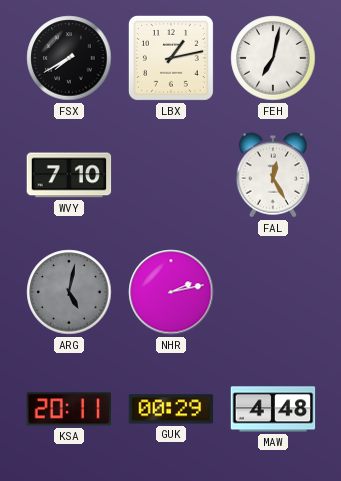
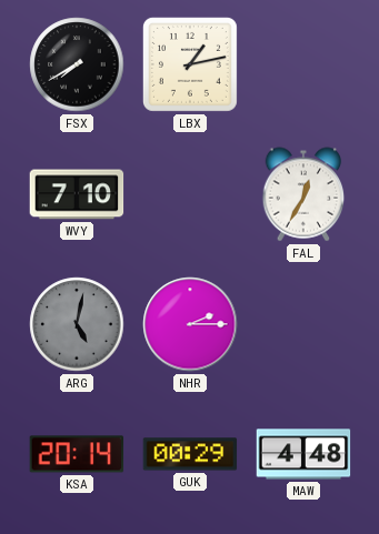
FEH: 7:02 -> none
FAL: 12:25 -> 12:35
NHR: 2:13 -> 2:15
KSA: 20:11 -> 20:14
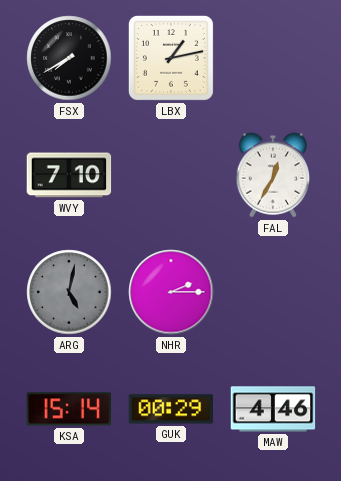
KSA: 20:14 -> 15:14
MAW: 4:48 -> 4:46
